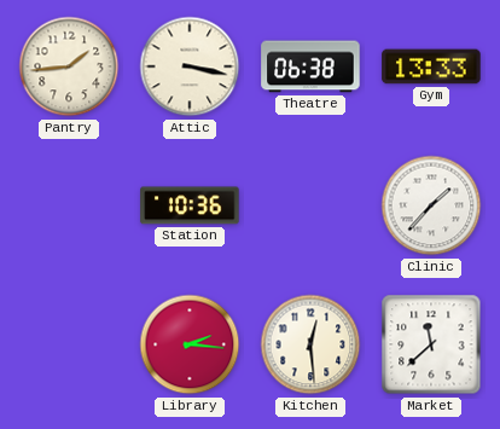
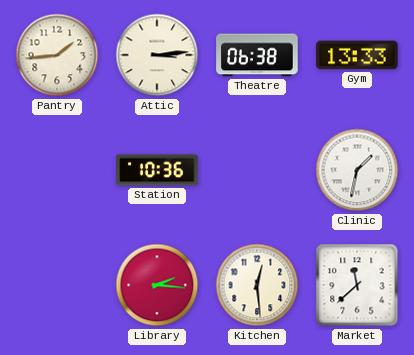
Attic: 3:17 -> 3:14
Clinic: 1:37 -> 1:32
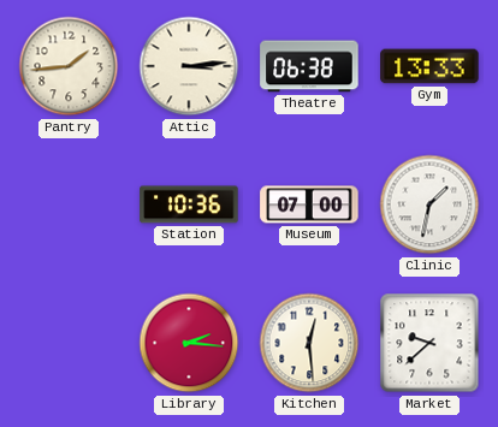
Museum: none -> 07:00
Market: 11:38 -> 9:38
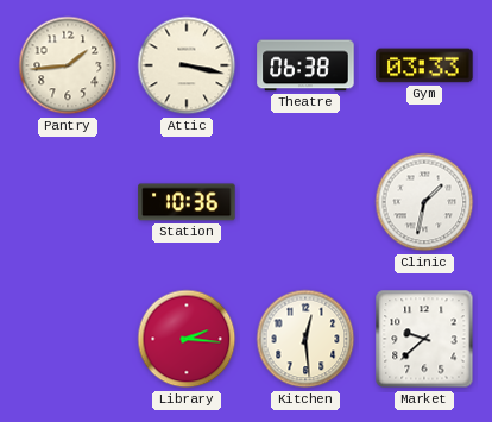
Attic: 3:14 -> 3:17
Gym: 13:33 -> 03:33
Museum: 07:00 -> none
